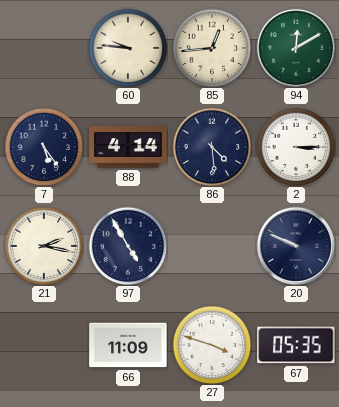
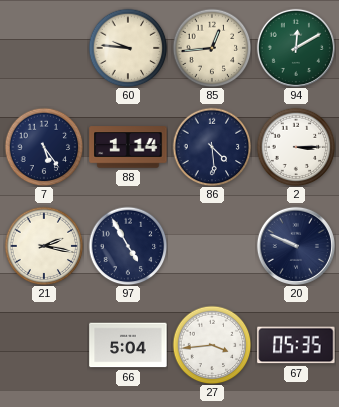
88: 4:14 -> 1:14
66: 11:09 -> 5:04
27: 3:48 -> 3:44
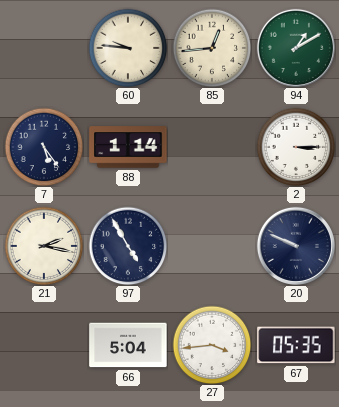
94: 12:10 -> 1:10
86: 4:29 -> none
